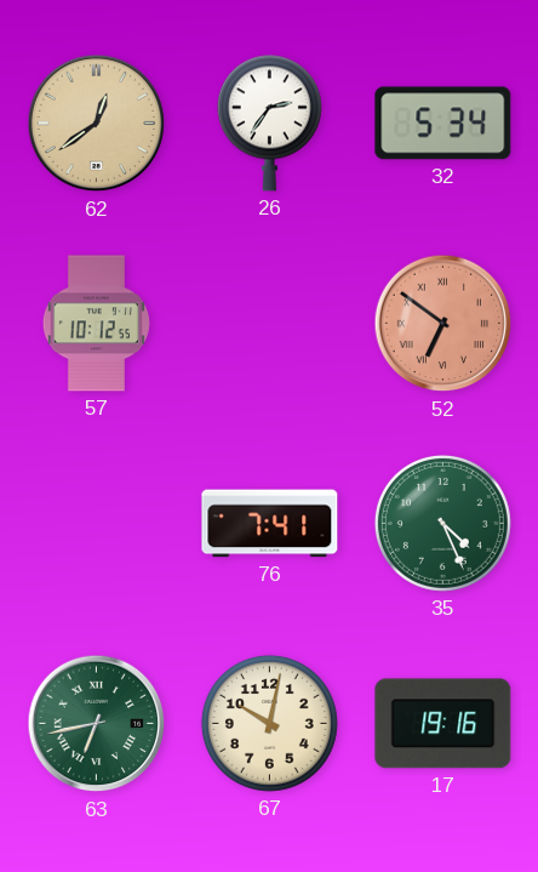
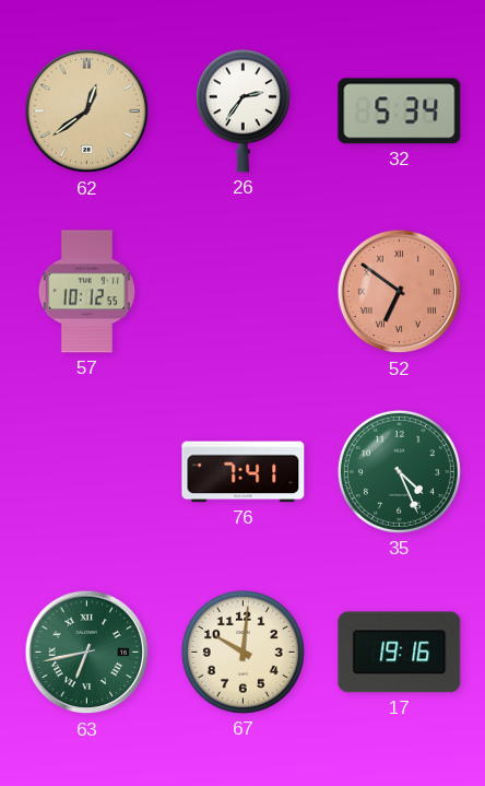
67: 10:02 -> 10:01
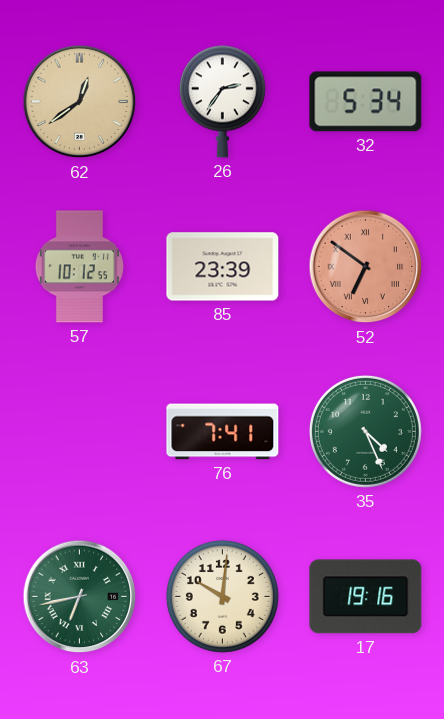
85: none -> 23:39
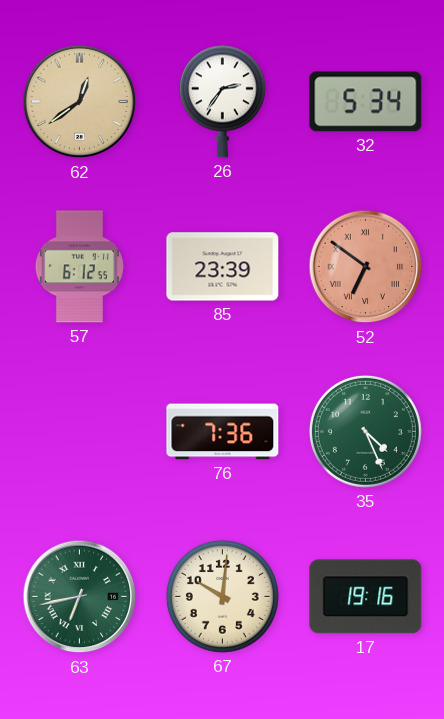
57: 10:12 -> 6:12
76: 7:41 -> 7:36
